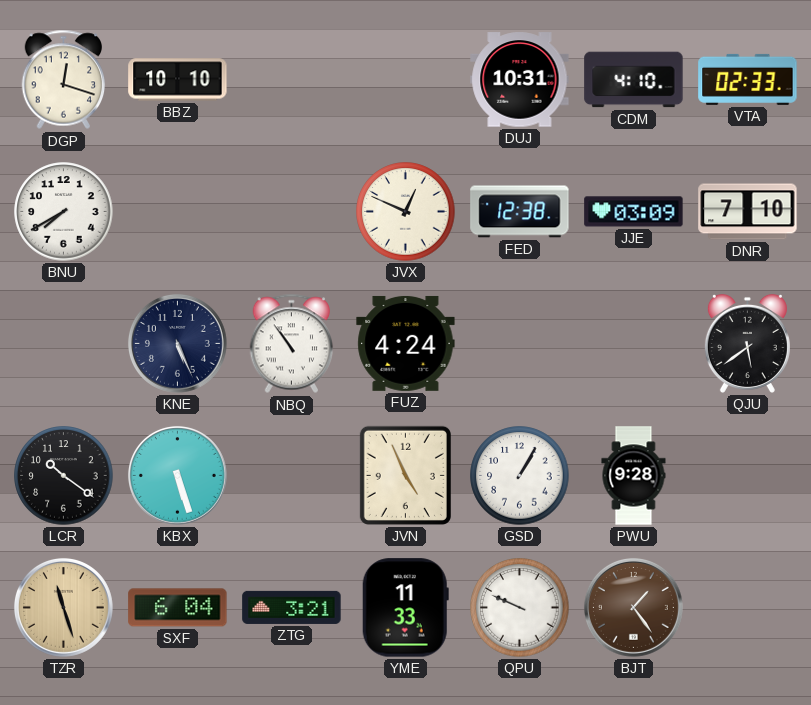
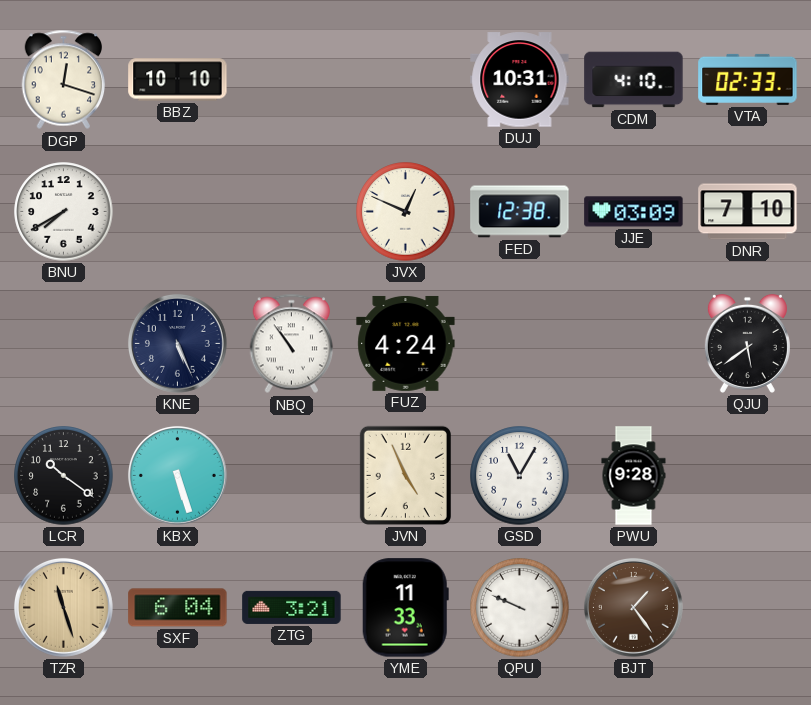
GSD: 1:05 -> 11:05
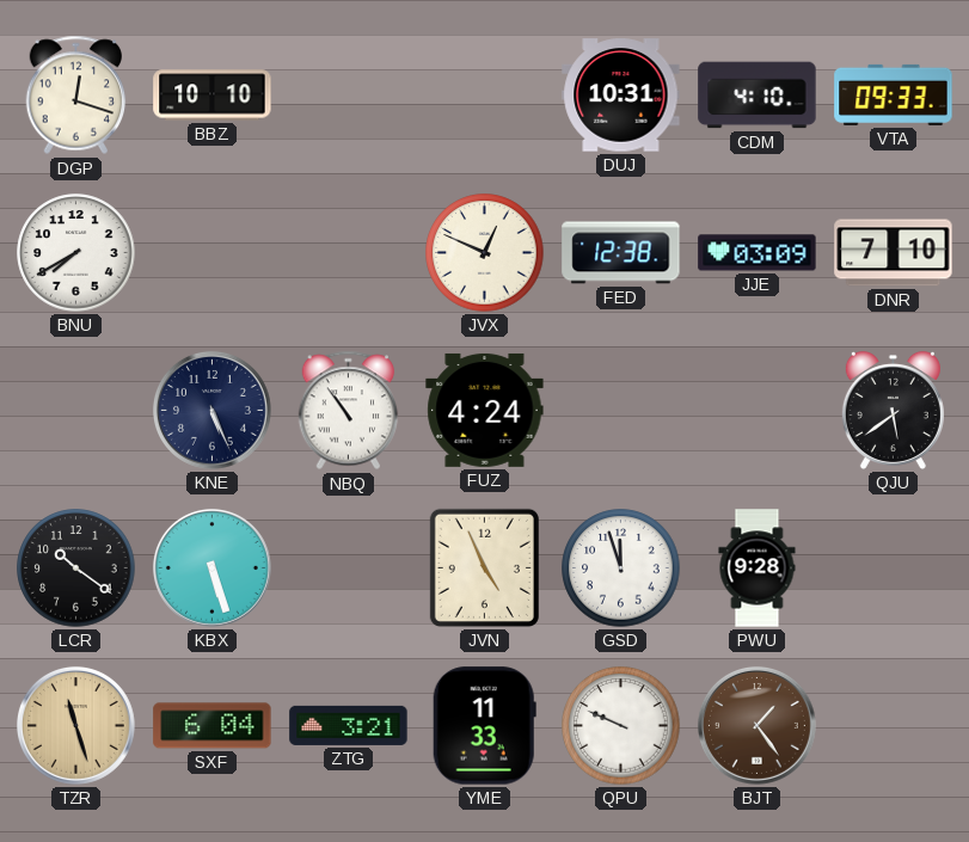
VTA: 02:33 -> 09:33
GSD: 11:05 -> 11:57
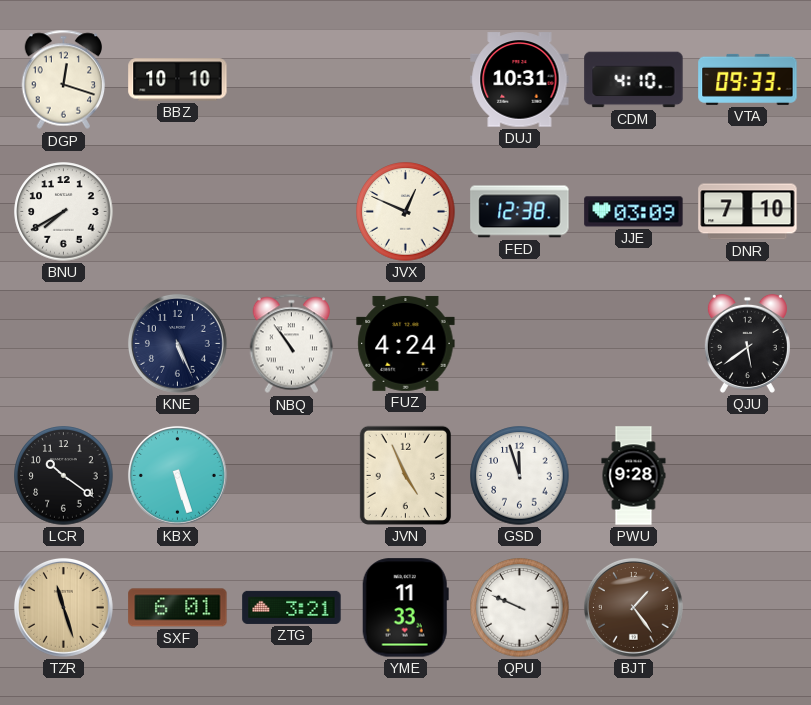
SXF: 6:04 -> 6:01
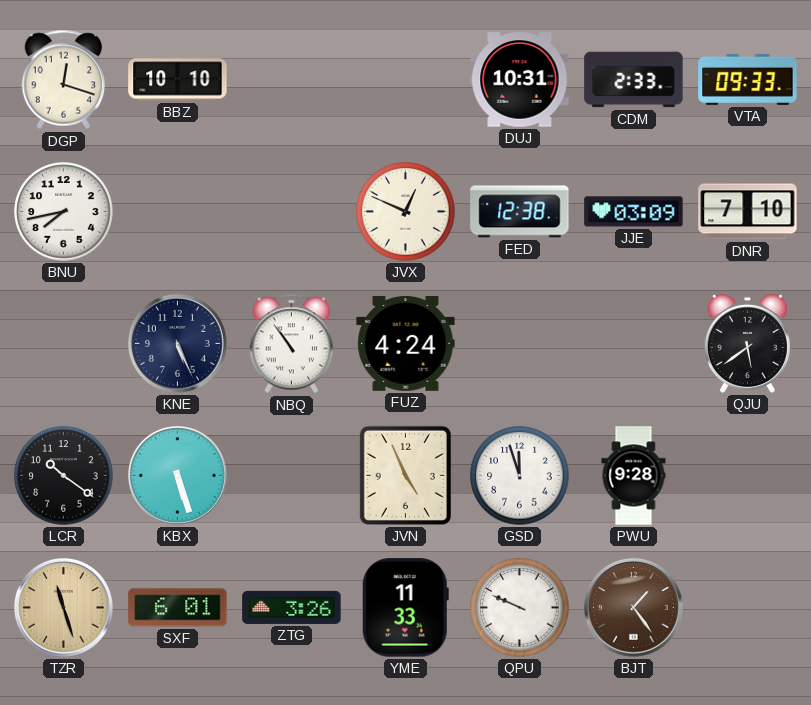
CDM: 4:10 -> 2:33
BNU: 7:40 -> 7:43
ZTG: 3:21 -> 3:26
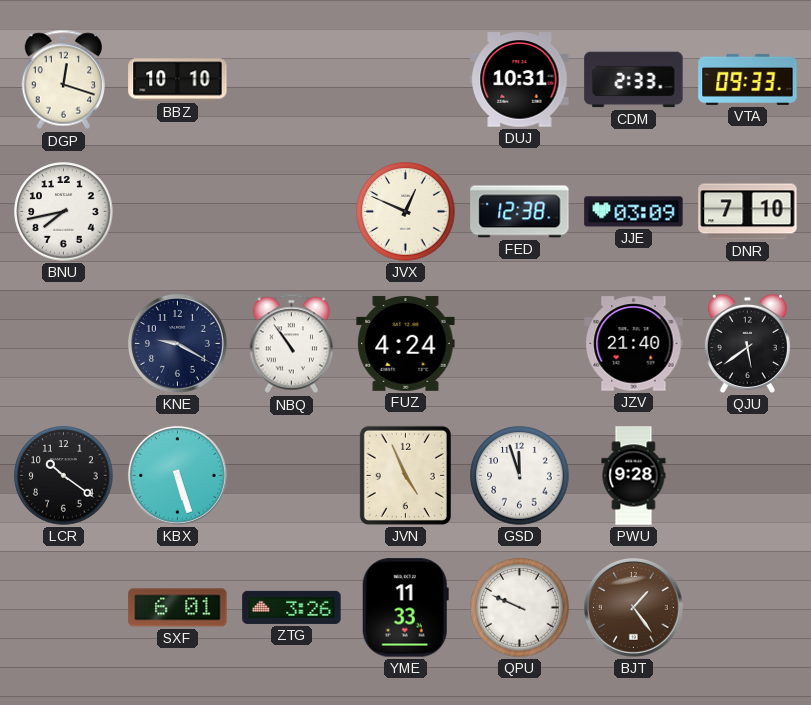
KNE: 5:26 -> 9:20
JZV: none -> 21:40
TZR: 11:27 -> none
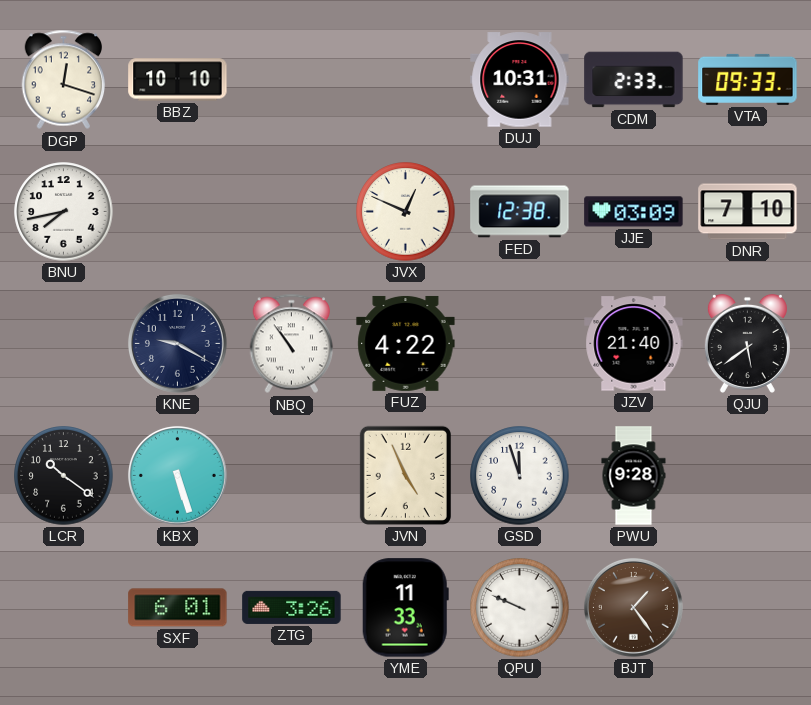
FUZ: 4:24 -> 4:22
